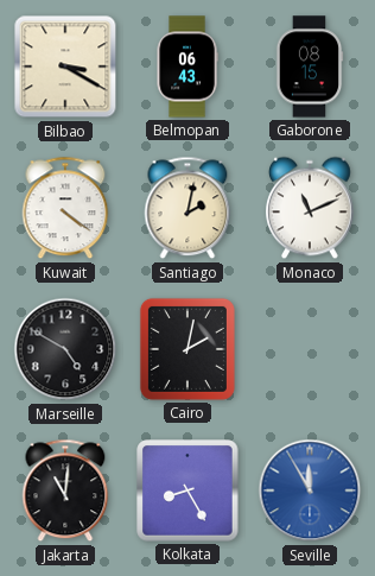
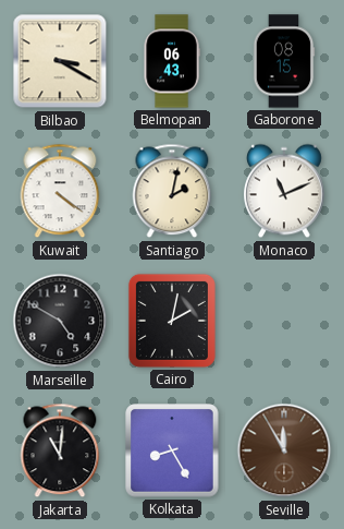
Seville dial: blue -> brown
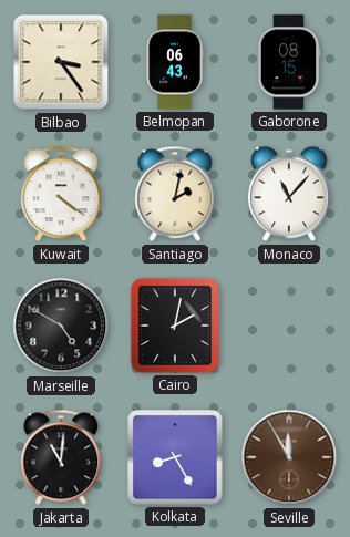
Bilbao: 3:20 -> 3:24
Monaco: 11:11 -> 11:07
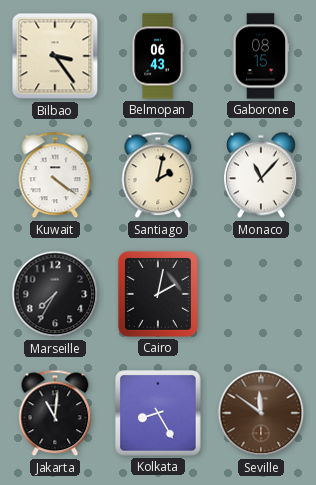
Marseille: 4:50 -> 7:35
Seville: 11:55 -> 11:51
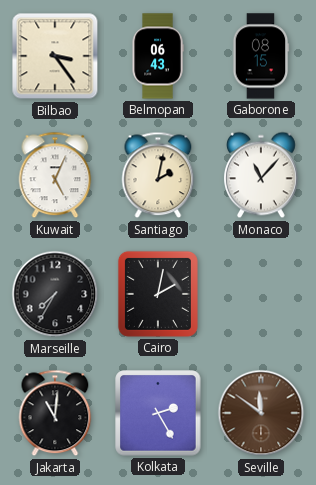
Kuwait: 4:21 -> 5:04
Kolkata: 8:25 -> 2:25
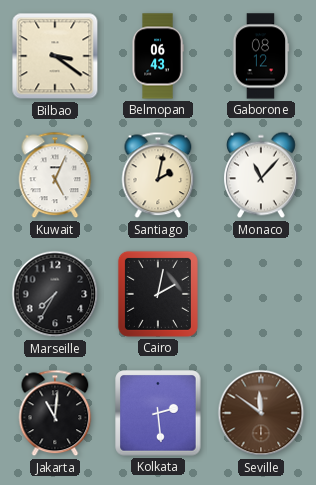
Bilbao: 3:24 -> 3:21
Gaborone: 08:15 -> 08:12
Kolkata: 2:25 -> 2:29
